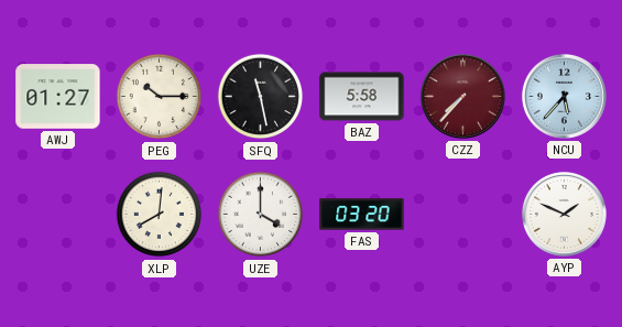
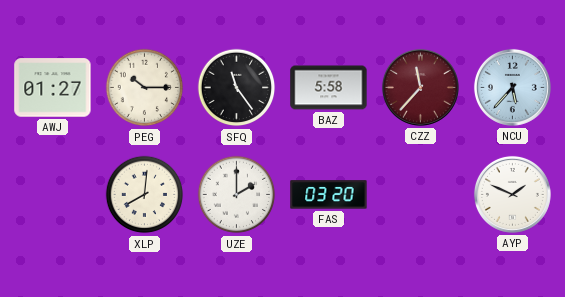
SFQ: 11:28 -> 11:24
CZZ: 7:37 -> 11:37
UZE: 4:00 -> 2:00
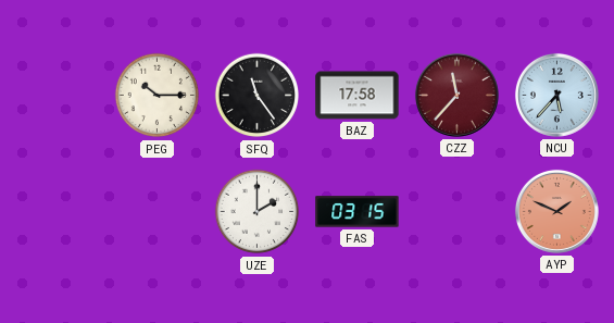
AWJ: 01:27 -> none
BAZ: 5:58 -> 17:58
XLP: 8:01 -> none
FAS: 03:20 -> 03:15
AYP dial: white -> salmon
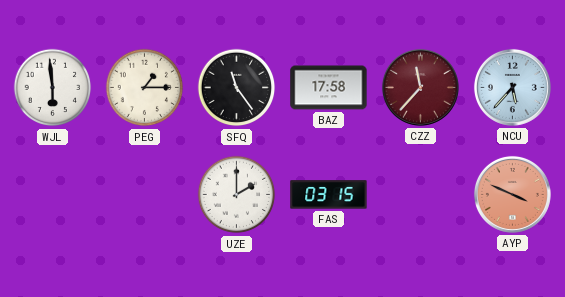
WJL: none -> 5:59
PEG: 10:15 -> 1:15
AYP: 1:49 -> 3:49
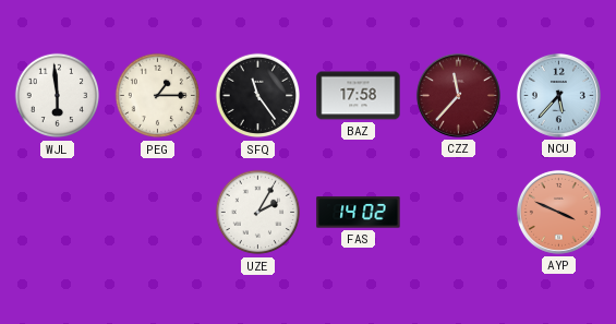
UZE: 2:00 -> 2:05
FAS: 03:15 -> 14:02
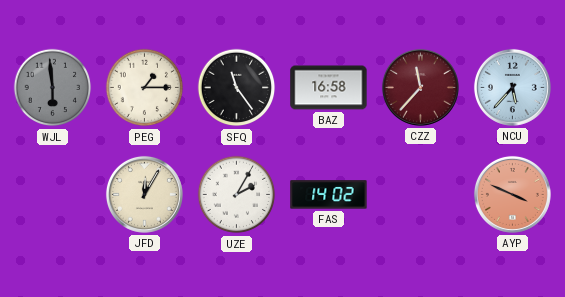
WJL dial: white -> grey
BAZ: 17:58 -> 16:58
JFD: none -> 12:05
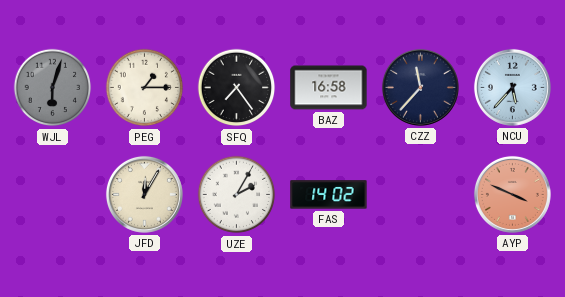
WJL: 5:59 -> 6:03
SFQ: 11:24 -> 7:24
CZZ dial: burgundy -> navy
